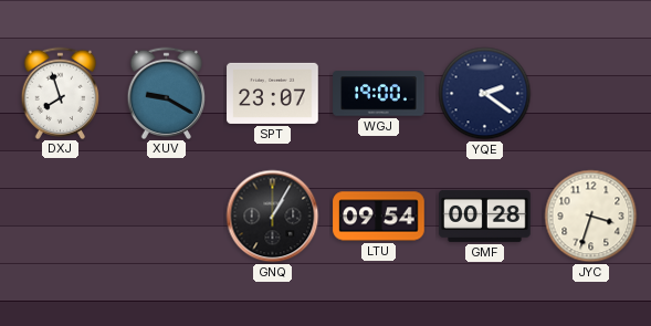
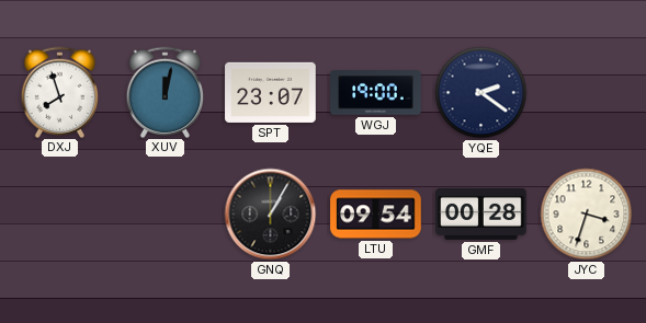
XUV: 9:20 -> 12:02
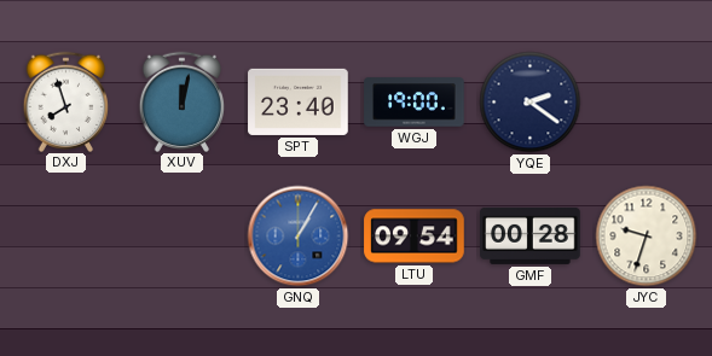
SPT: 23:07 -> 23:40
GNQ dial: black -> blue
JYC: 3:33 -> 9:33
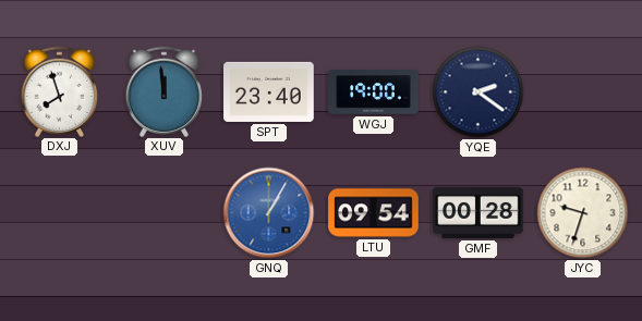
XUV: 12:02 -> 11:59
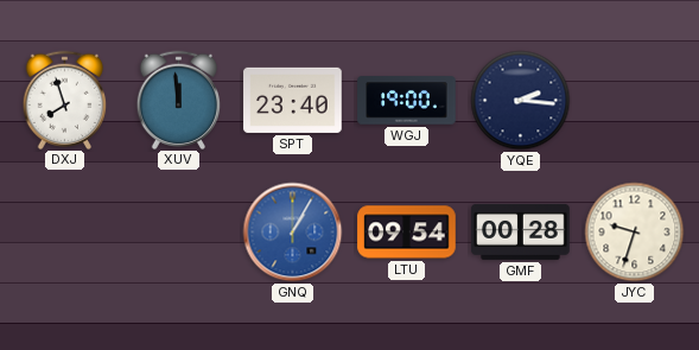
YQE: 2:21 -> 2:16
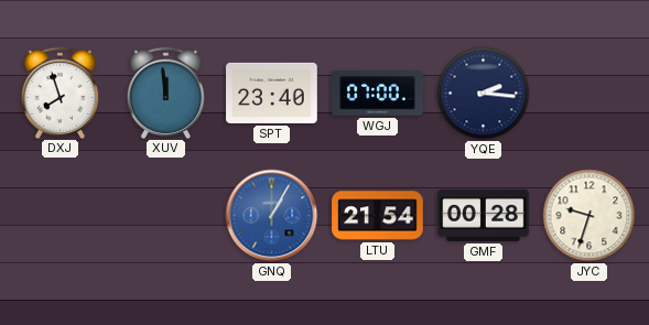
WGJ: 19:00 -> 07:00
LTU: 09:54 -> 21:54
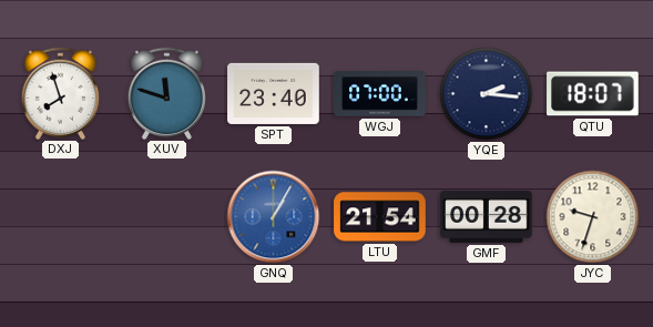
XUV: 11:59 -> 11:48
QTU: none -> 18:07
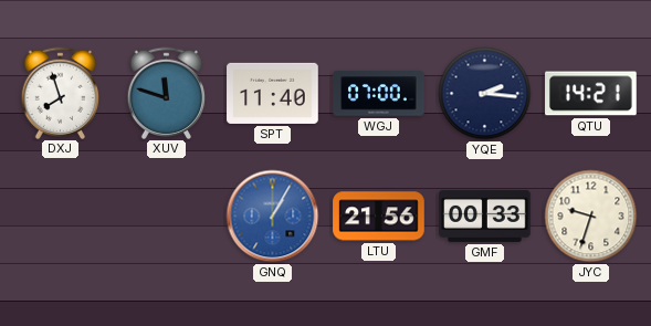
SPT: 23:40 -> 11:40
QTU: 18:07 -> 14:21
LTU: 21:54 -> 21:56
GMF: 00:28 -> 00:33
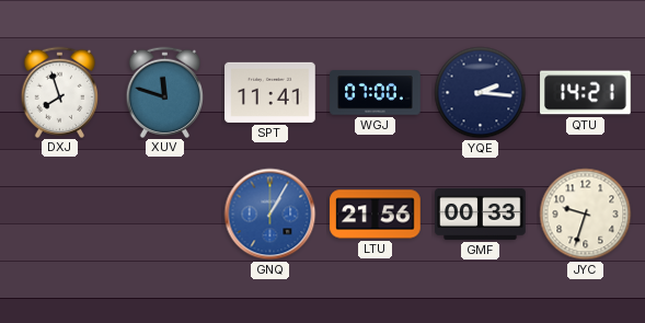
SPT: 11:40 -> 11:41
